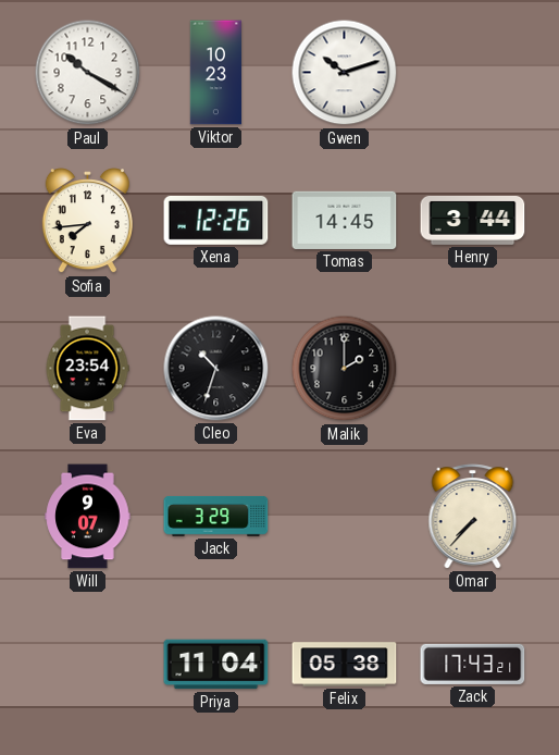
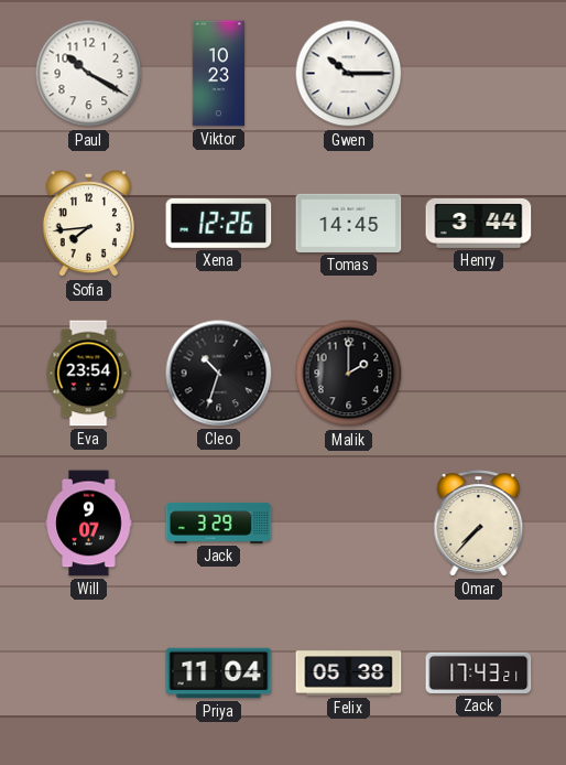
Gwen: 10:12 -> 10:15
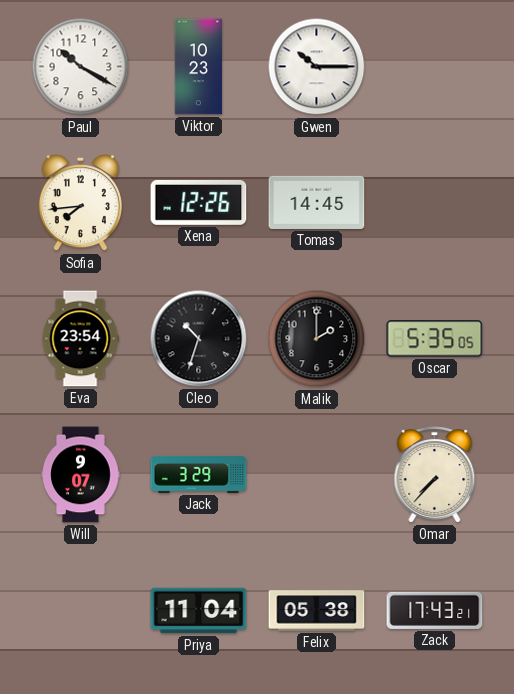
Henry: 3:44 -> none
Oscar: none -> 5:35
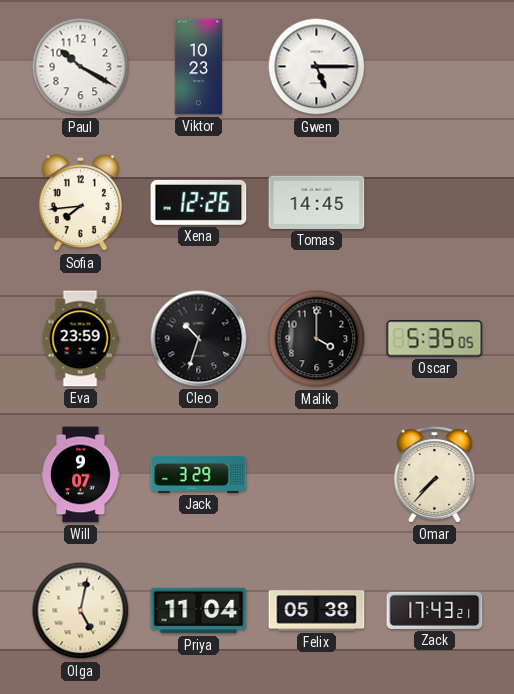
Gwen: 10:15 -> 5:15
Eva: 23:54 -> 23:59
Malik: 2:00 -> 4:00
Olga: none -> 5:02
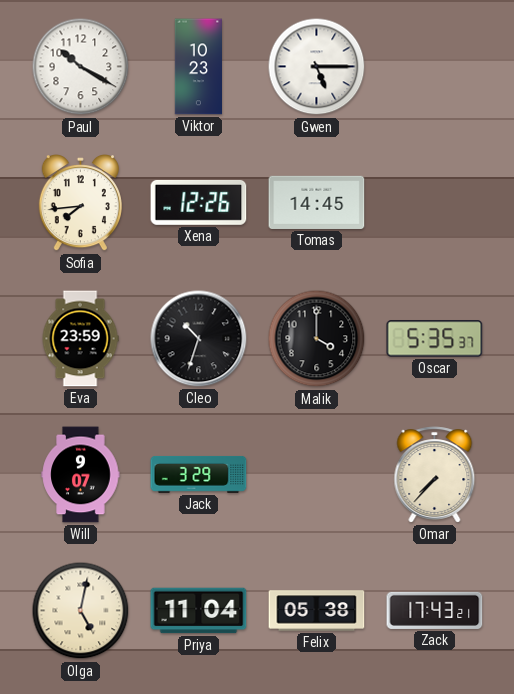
Oscar: 5:35:05 -> 5:35:37
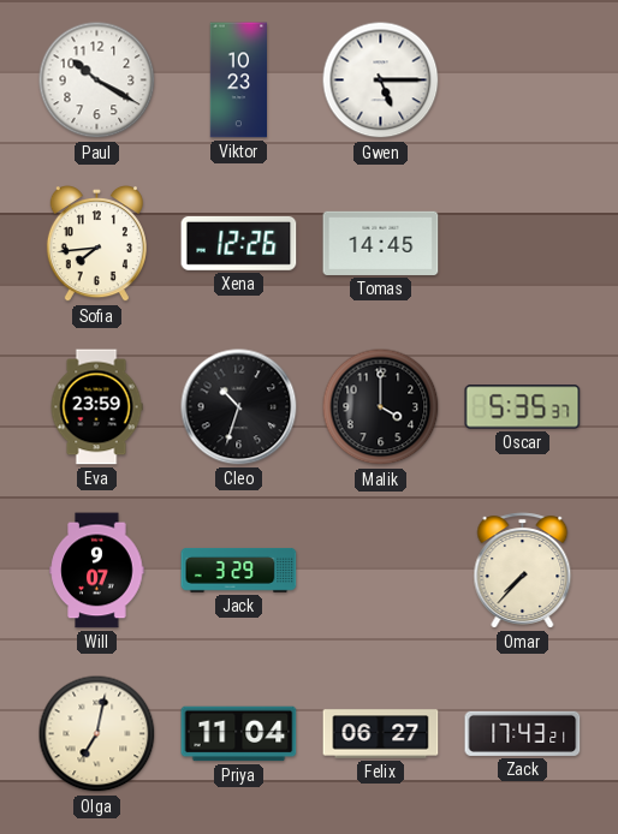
Olga: 5:02 -> 7:02
Felix: 05:38 -> 06:27
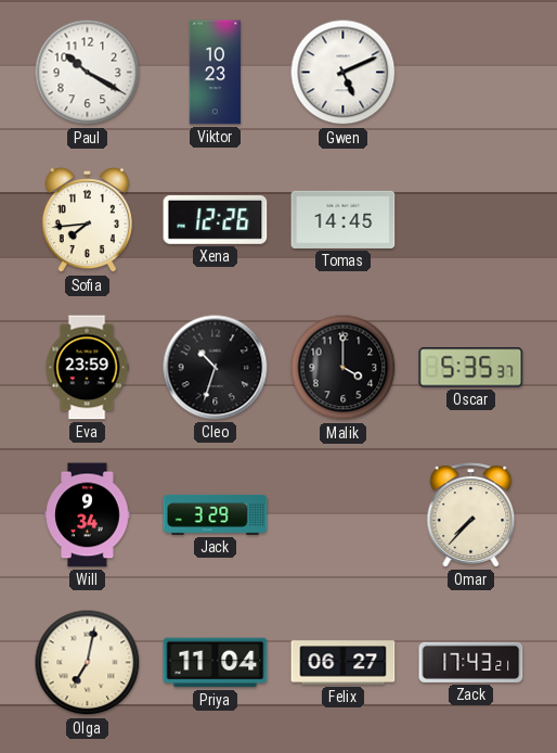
Gwen: 5:15 -> 5:11
Will: 9:07 -> 9:34
